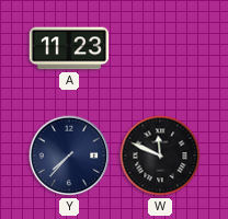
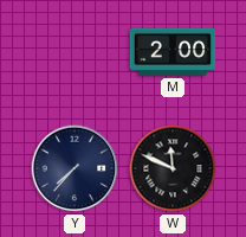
A: 11:23 -> none
M: none -> 2:00
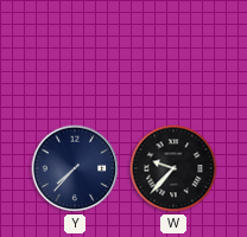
M: 2:00 -> none
W: 11:49 -> 9:37
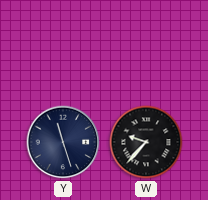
Y: 7:37 -> 11:27
